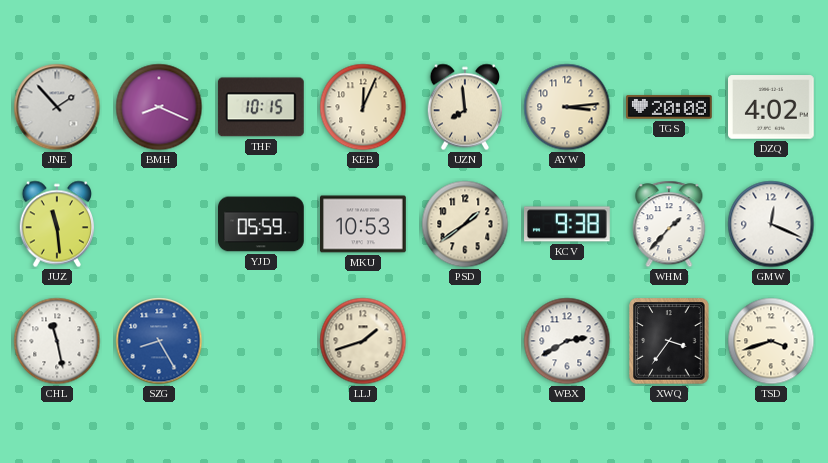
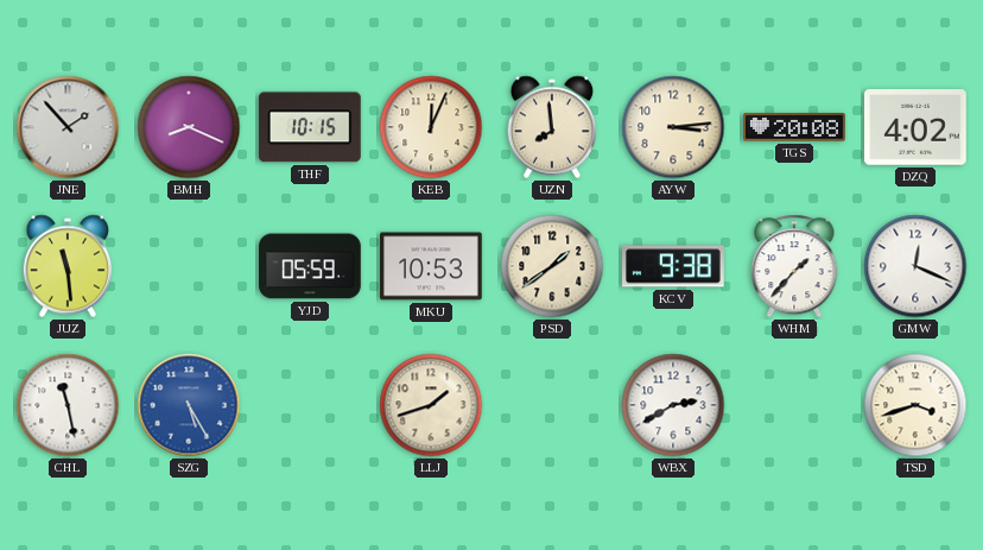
SZG: 8:25 -> 5:25
XWQ: 3:36 -> none
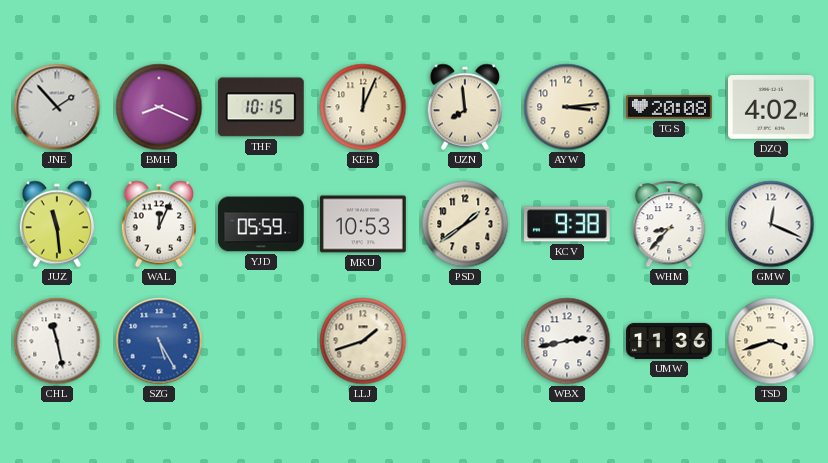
WAL: none -> 12:04
WHM: 1:37 -> 8:37
WBX: 2:40 -> 2:43
UMW: none -> 11:36
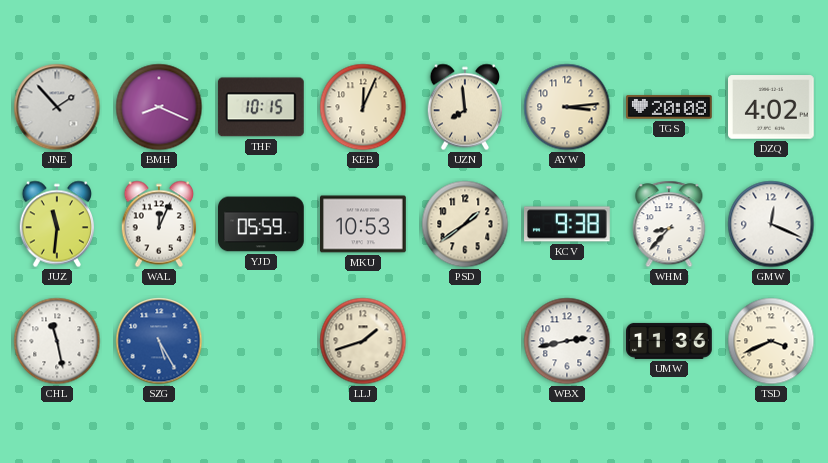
JUZ: 11:29 -> 11:31
TSD: 3:42 -> 3:41
